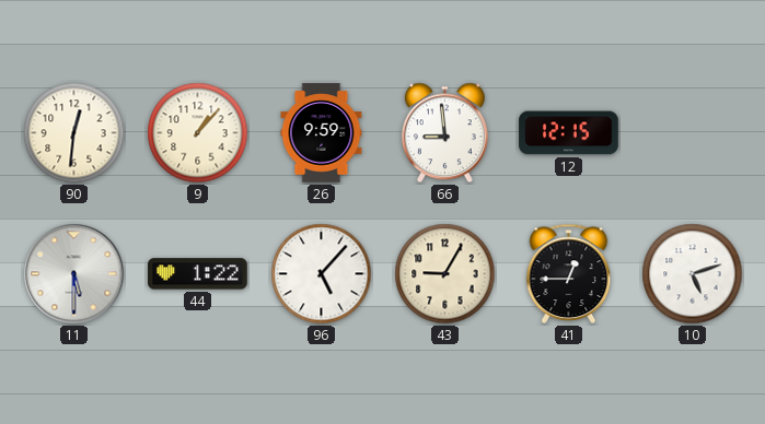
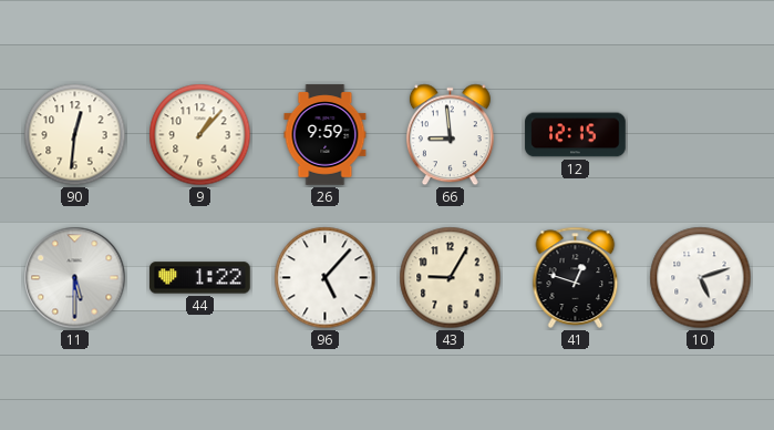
41: 12:45 -> 12:48
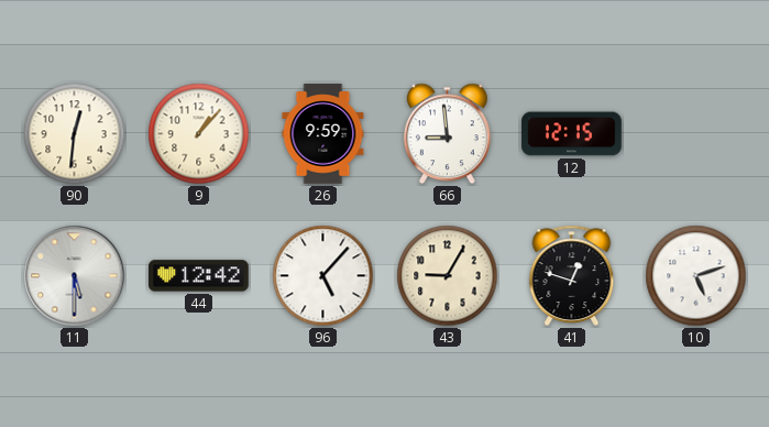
44: 1:22 -> 12:42
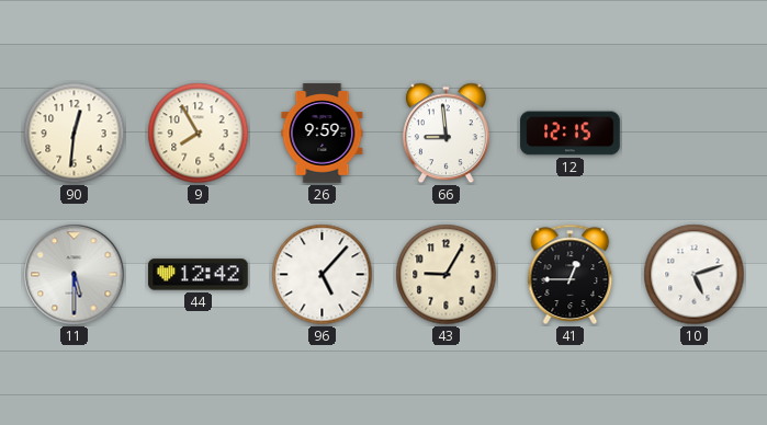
9: 1:07 -> 7:55
41: 12:48 -> 12:45
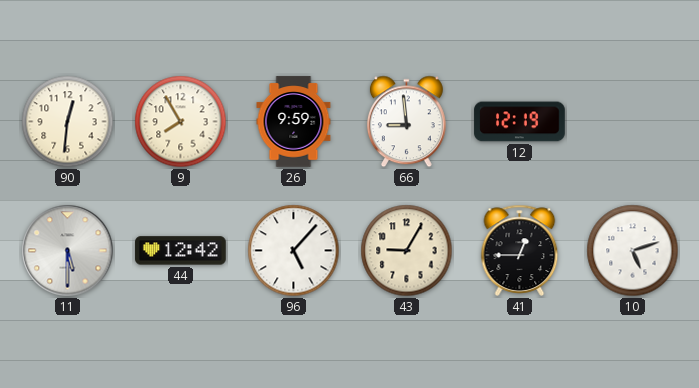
12: 12:15 -> 12:19
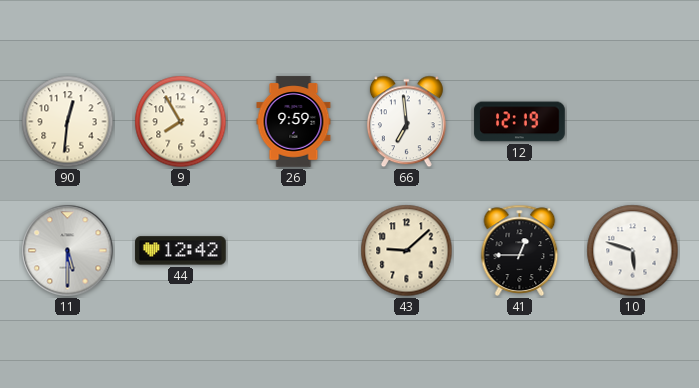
66: 8:59 -> 6:59
96: 5:07 -> none
43: 9:05 -> 9:08
10: 5:12 -> 5:48
